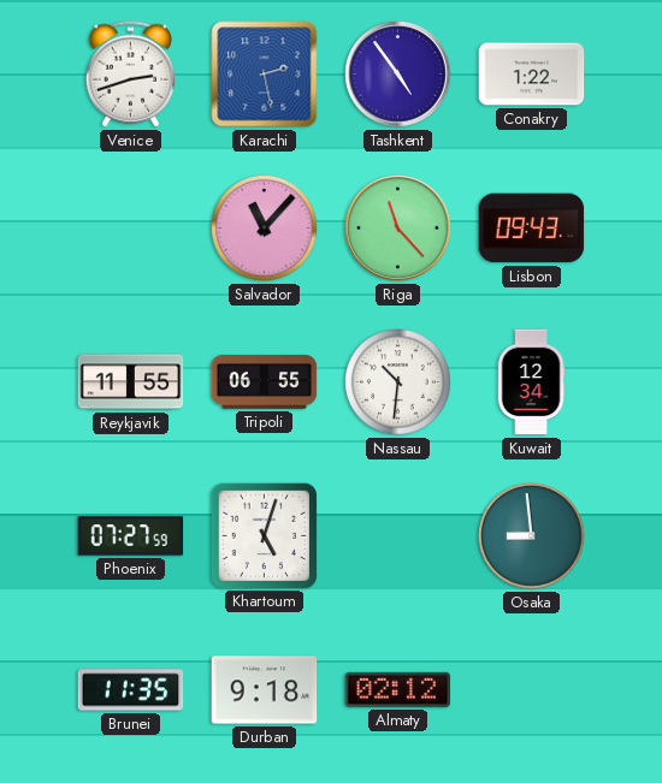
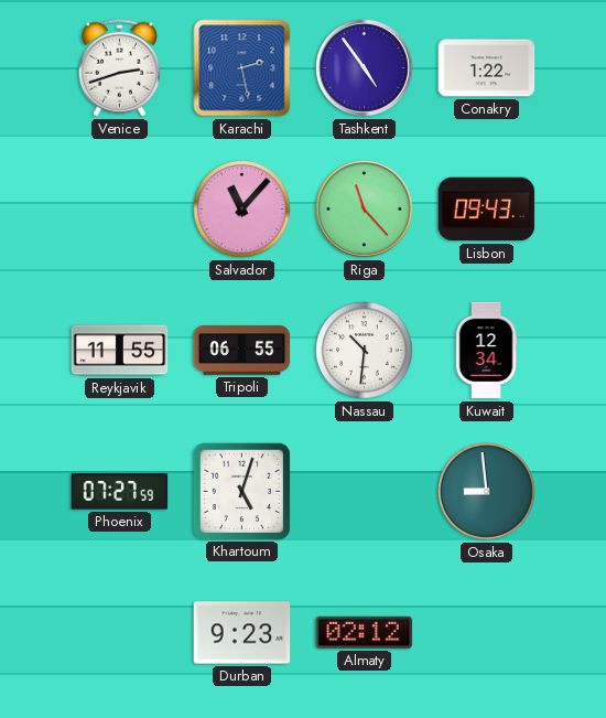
Brunei: 11:35 -> none
Durban: 9:18 -> 9:23
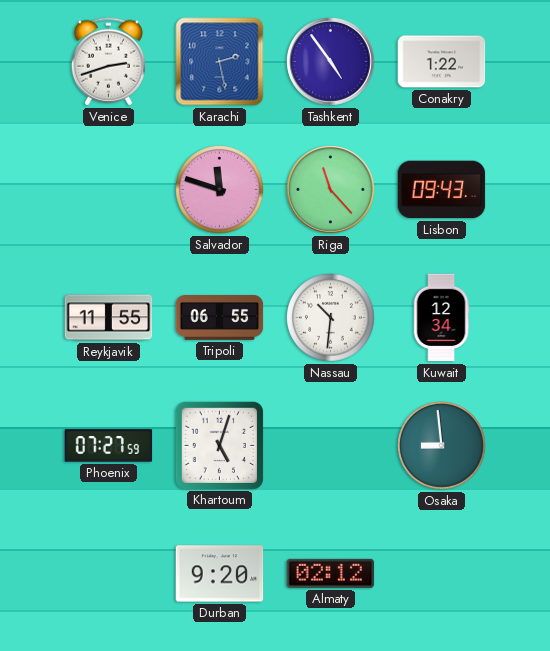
Salvador: 11:07 -> 11:48
Durban: 9:23 -> 9:20
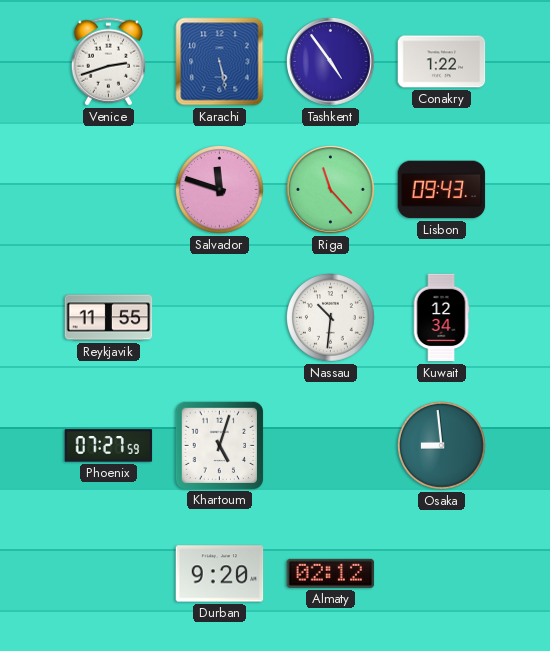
Karachi: 2:28 -> 5:28
Tripoli: 06:55 -> none
